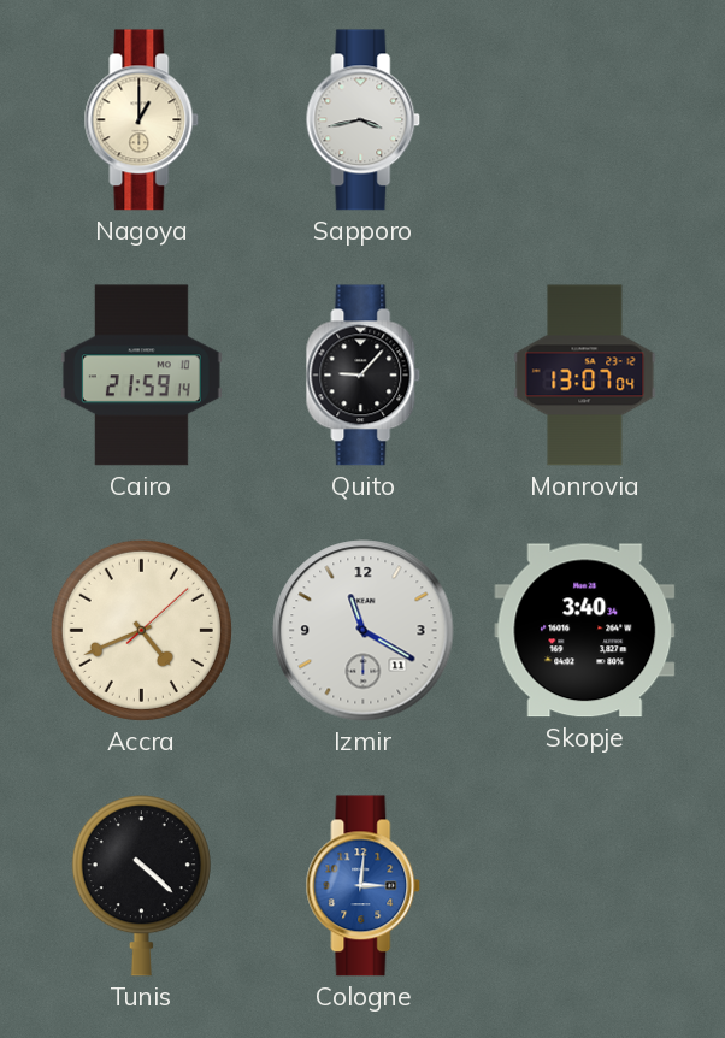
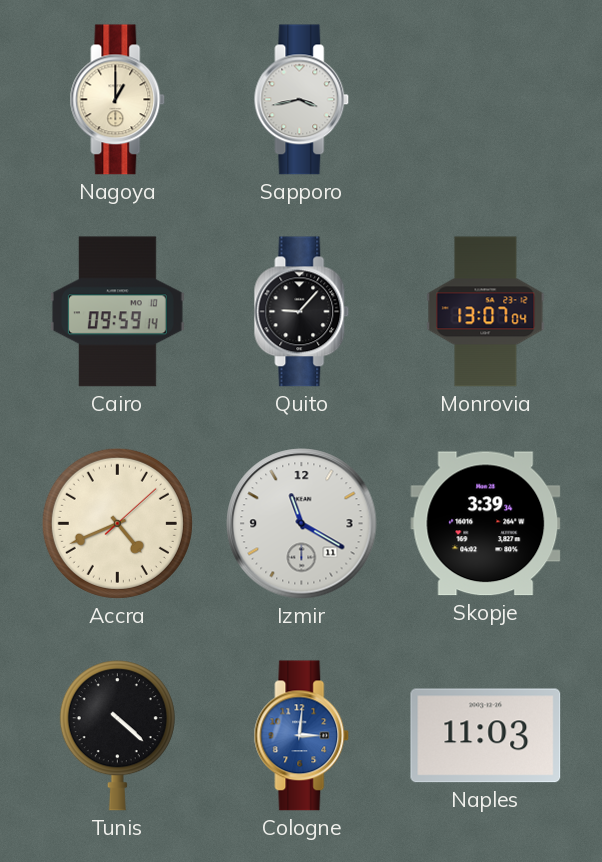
Cairo: 21:59 -> 09:59
Skopje: 3:40 -> 3:39
Naples: none -> 11:03
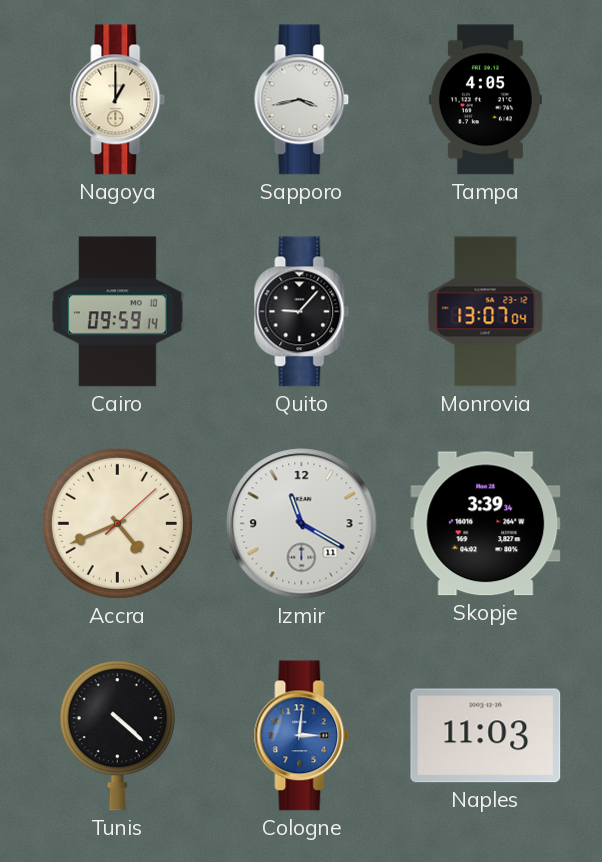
Tampa: none -> 4:05
